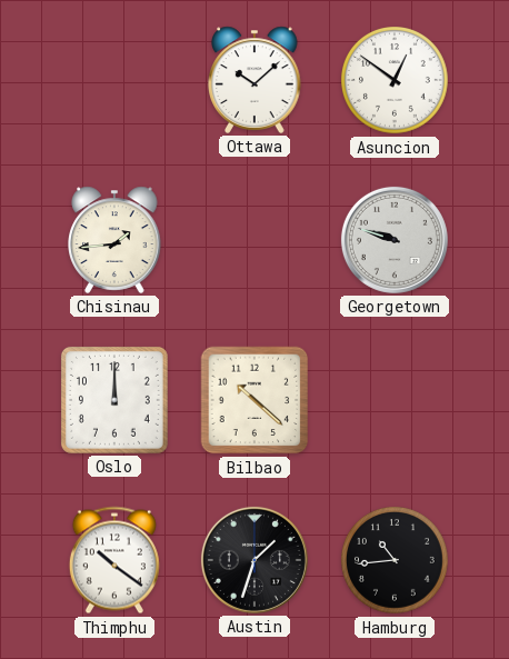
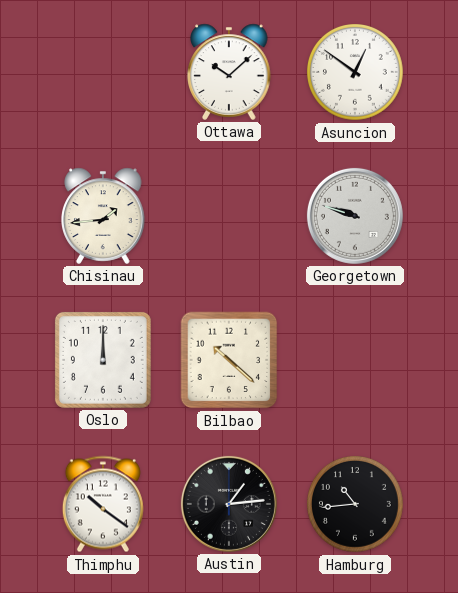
Austin: 1:33 -> 1:14
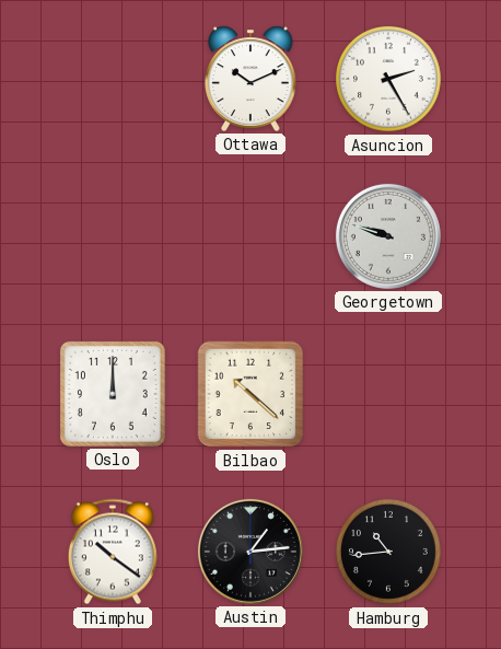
Ottawa: 10:08 -> 10:11
Asuncion: 12:51 -> 2:25
Chisinau: 1:44 -> none
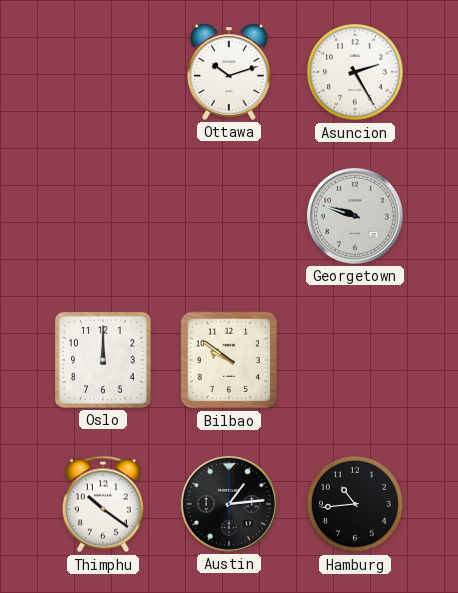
Ottawa: 10:11 -> 10:12
Bilbao: 10:22 -> 9:51
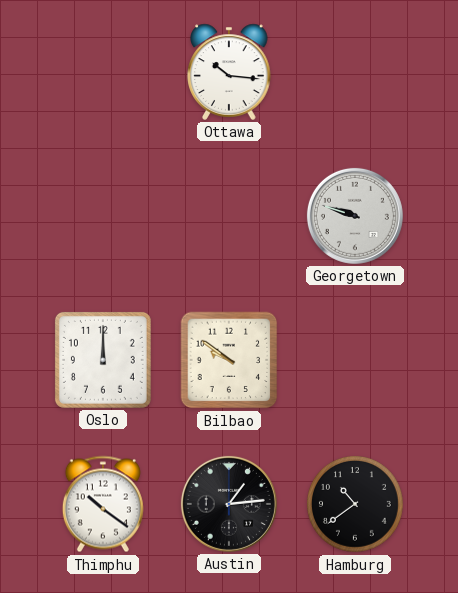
Ottawa: 10:12 -> 10:16
Asuncion: 2:25 -> none
Hamburg: 10:44 -> 10:39
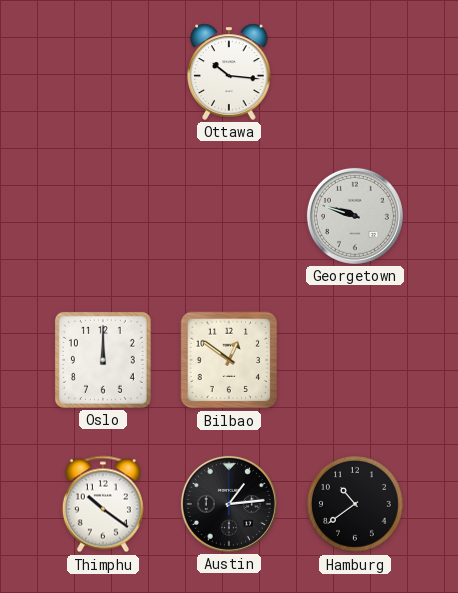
Bilbao: 9:51 -> 12:51
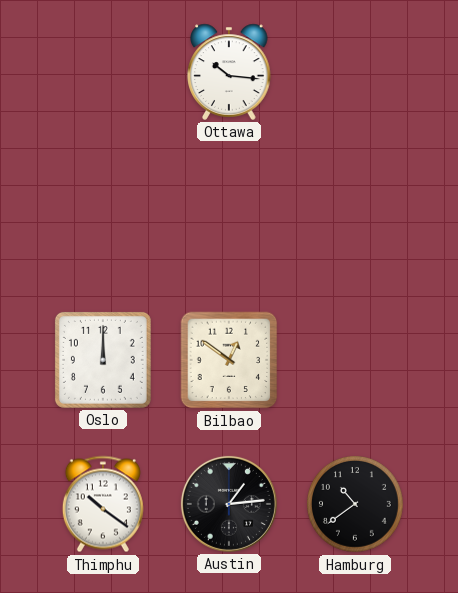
Georgetown: 9:48 -> none
